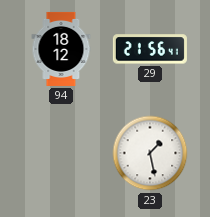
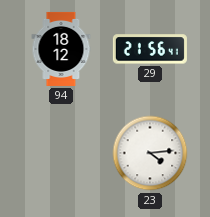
23: 1:28 -> 4:14
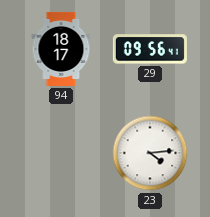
94: 18:12 -> 18:17
29: 21:56 -> 09:56
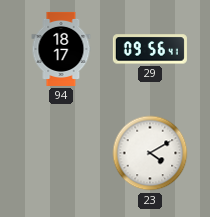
23: 4:14 -> 4:10
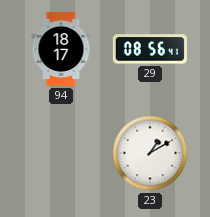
29: 09:56 -> 08:56
23: 4:10 -> 1:10
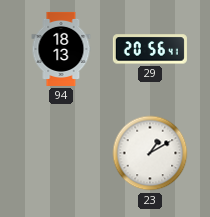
94: 18:17 -> 18:13
29: 08:56 -> 20:56
